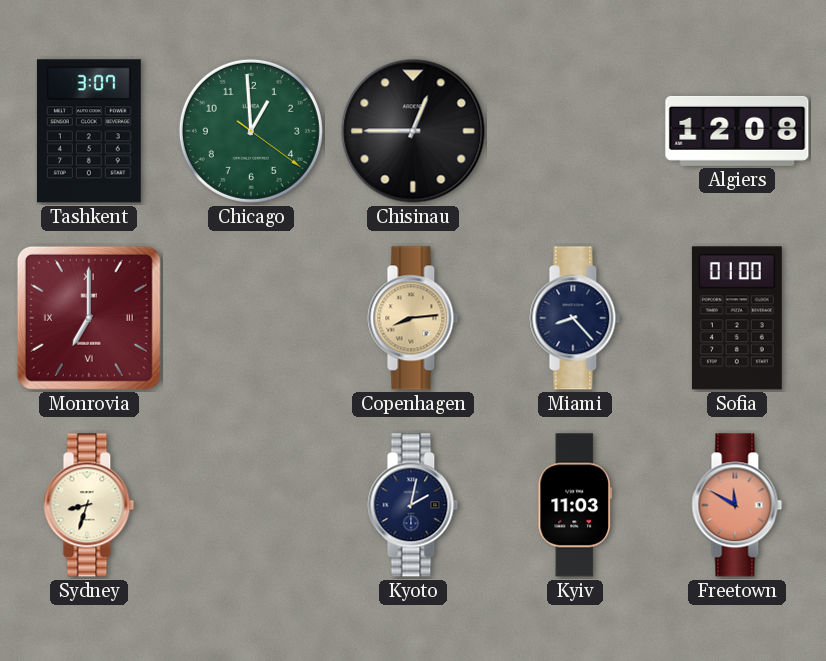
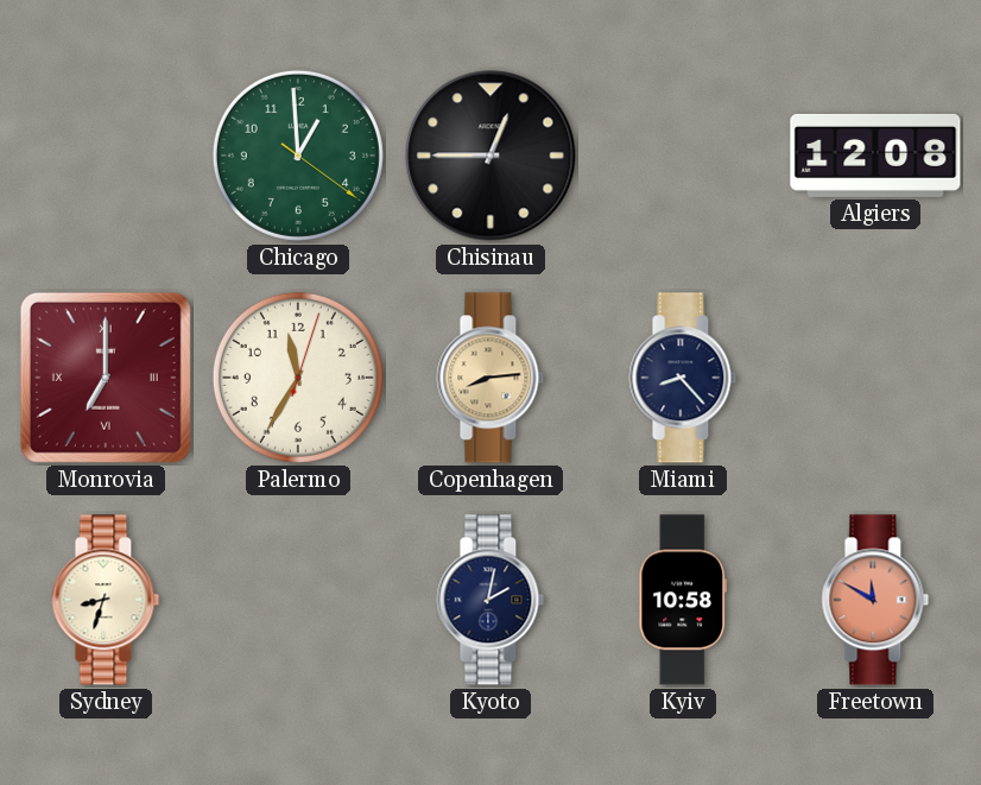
Tashkent: 3:07 -> none
Palermo: none -> 11:35
Sofia: 01:00 -> none
Kyiv: 11:03 -> 10:58
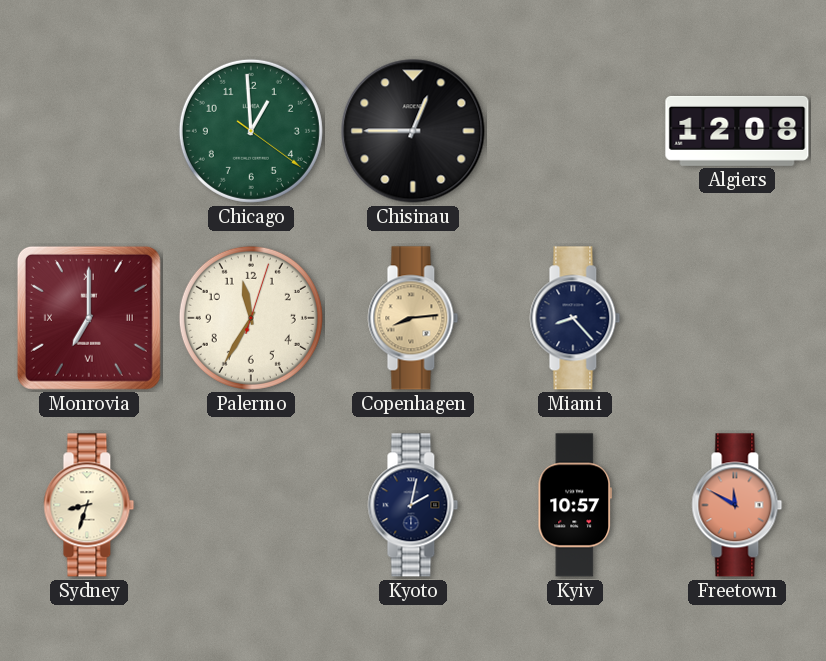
Kyiv: 10:58 -> 10:57
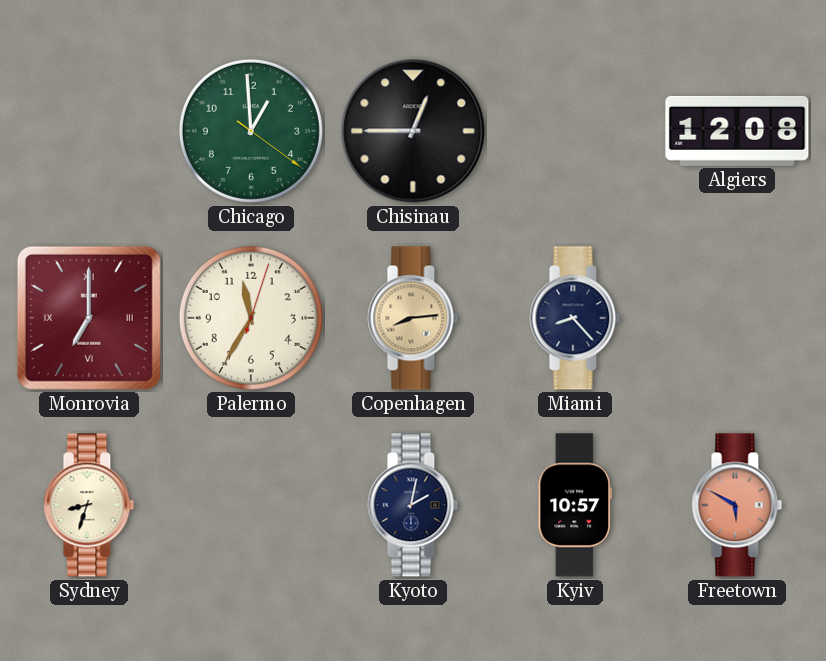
Freetown: 11:50 -> 5:50
